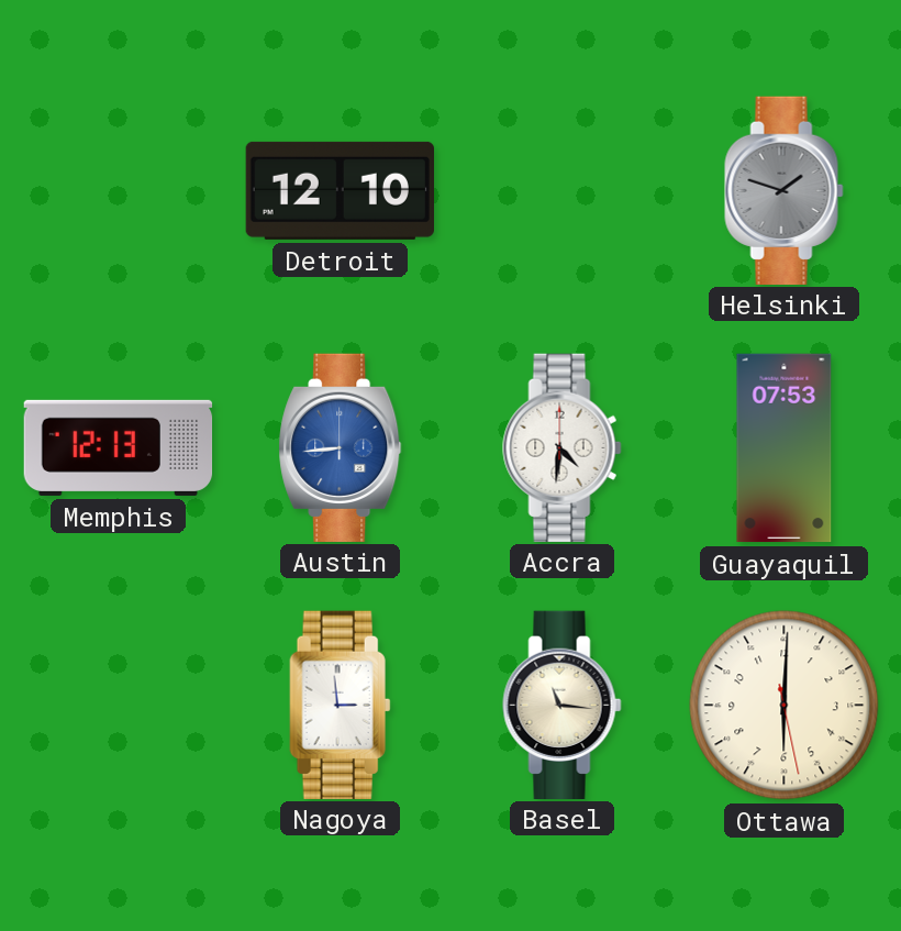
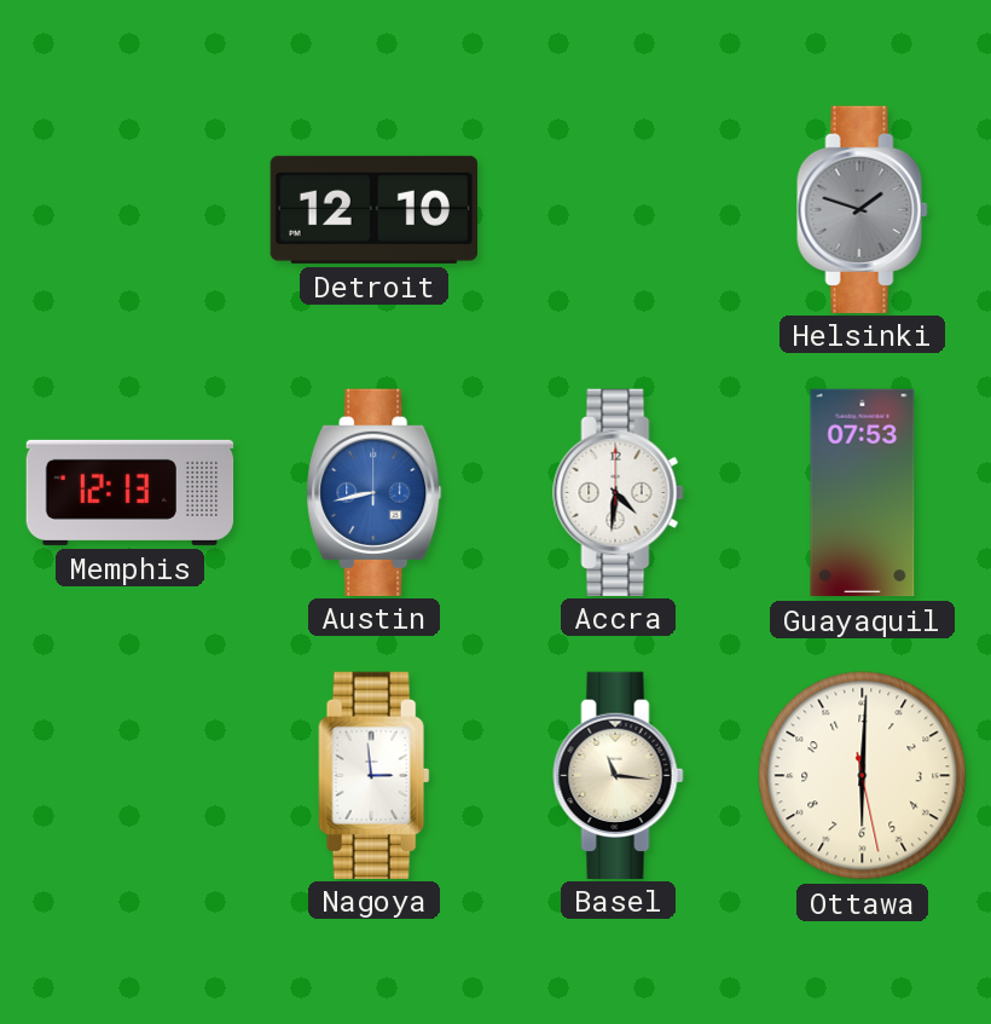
Austin: 8:44 -> 8:43
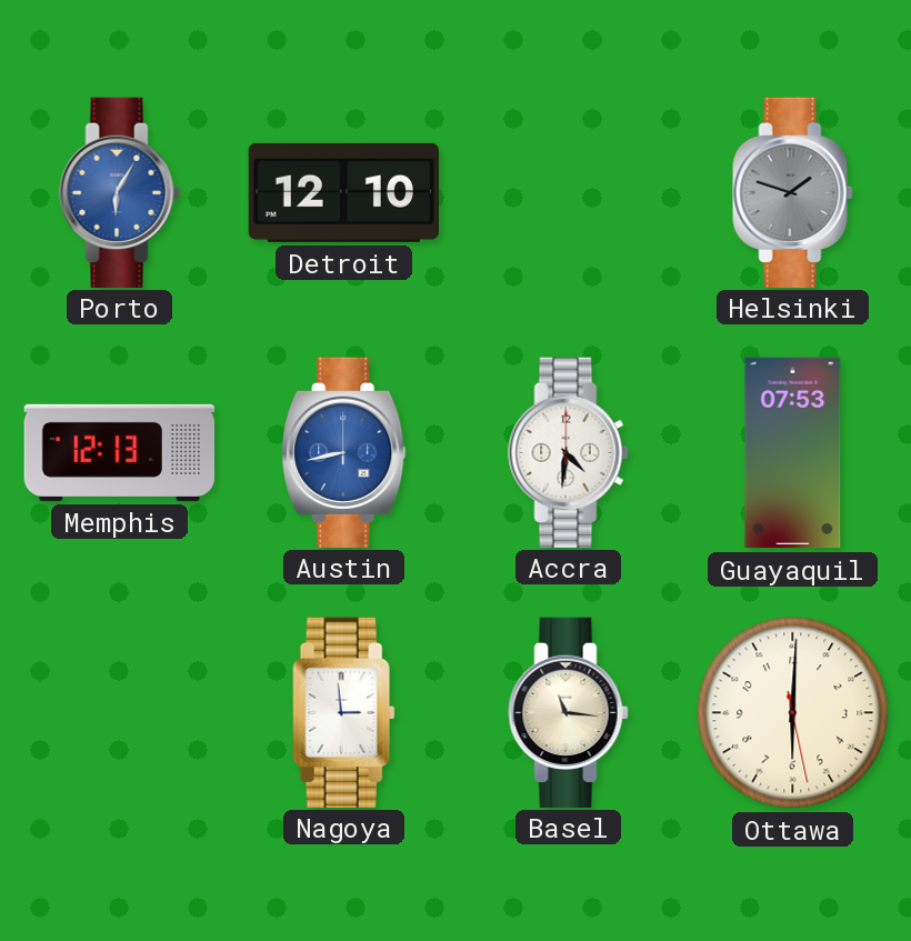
Porto: none -> 6:05
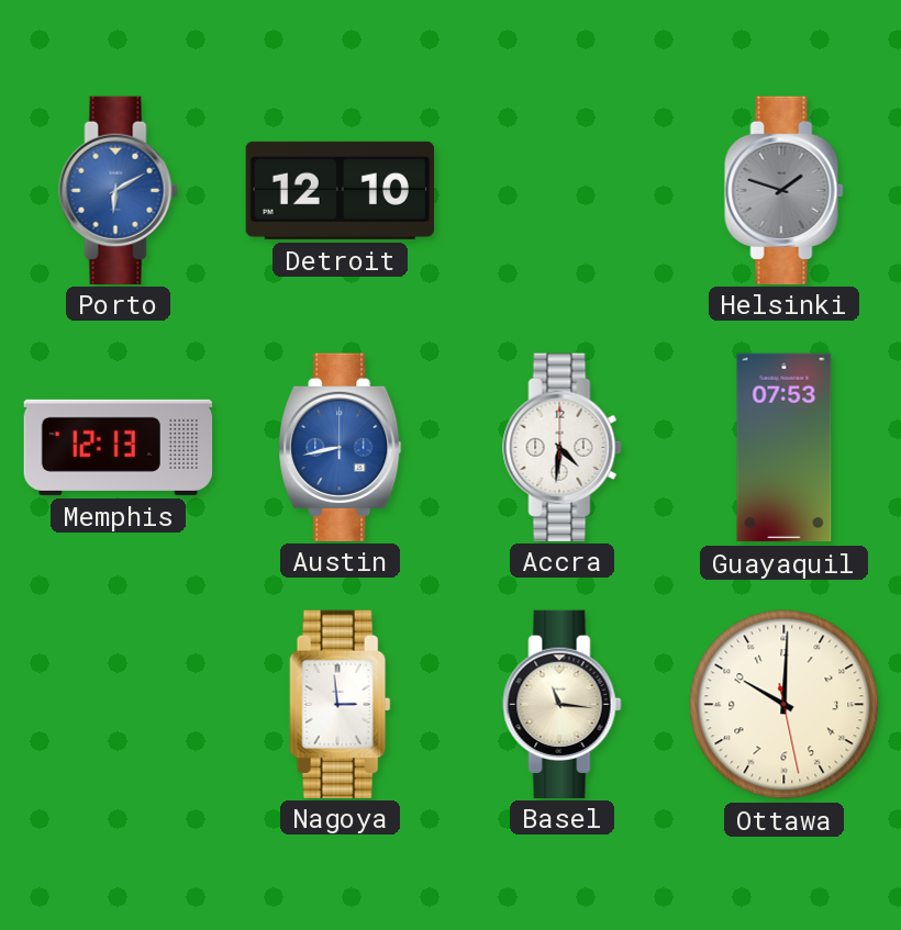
Porto: 6:05 -> 6:10
Ottawa: 6:00 -> 10:00
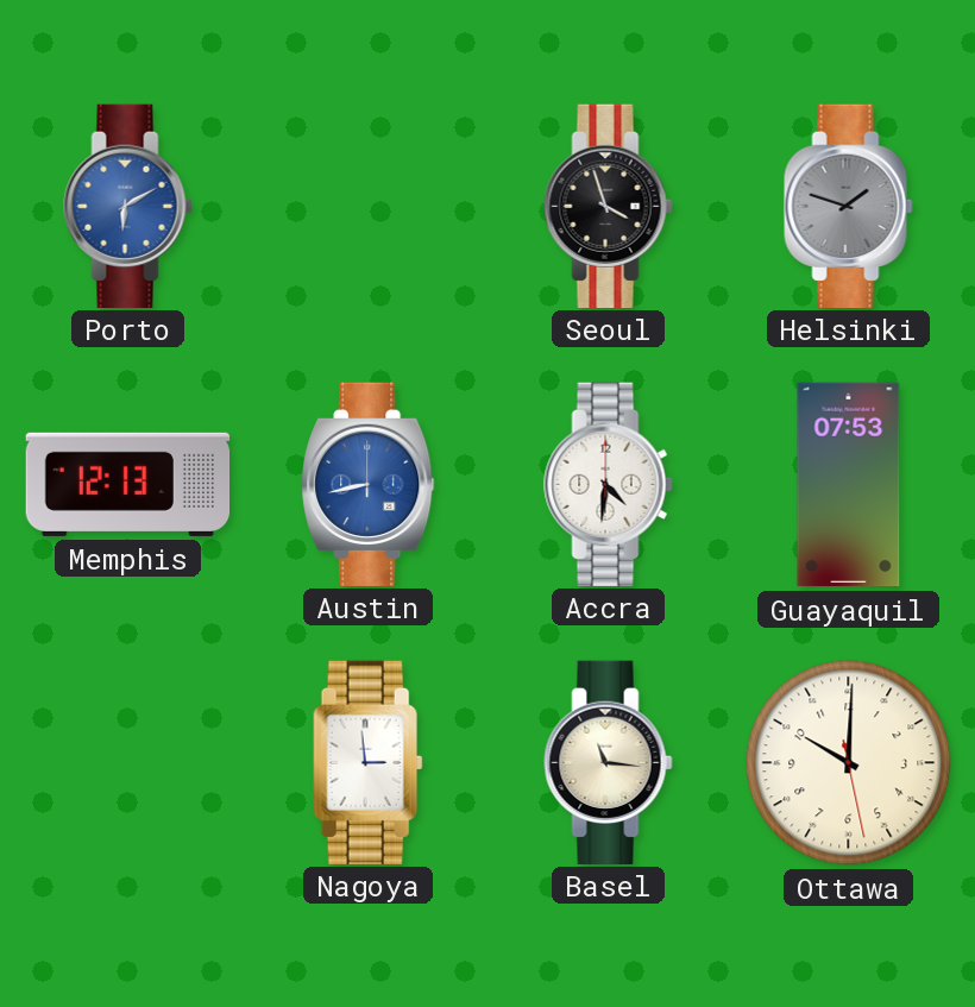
Detroit: 12:10 -> none
Seoul: none -> 3:57
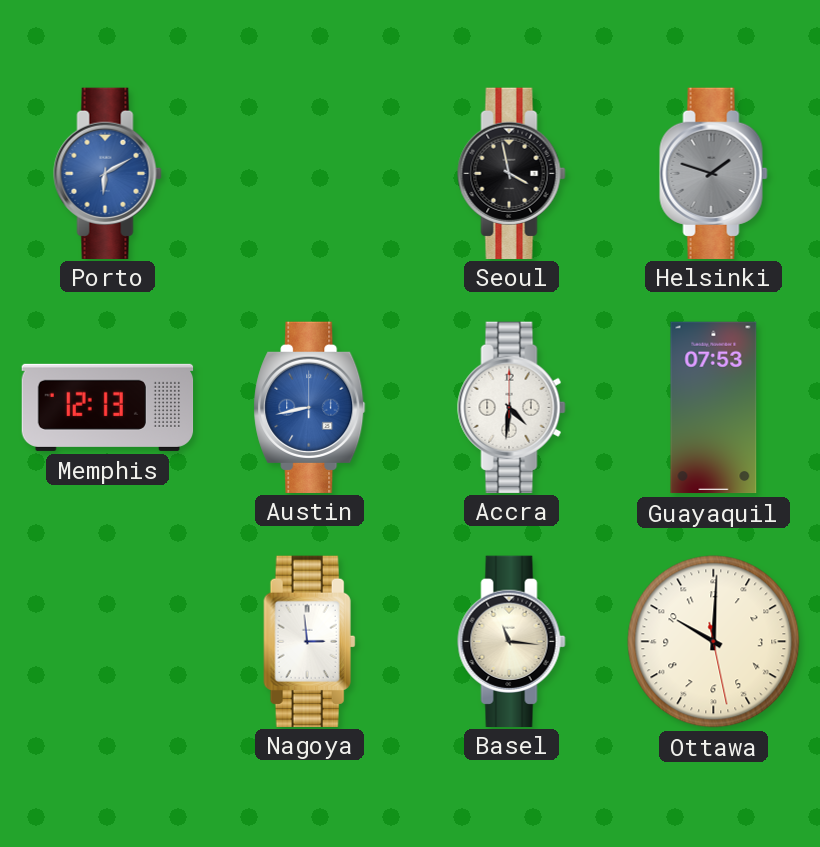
Seoul: 3:57 -> 3:58
